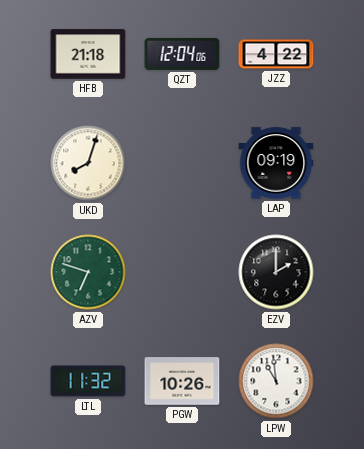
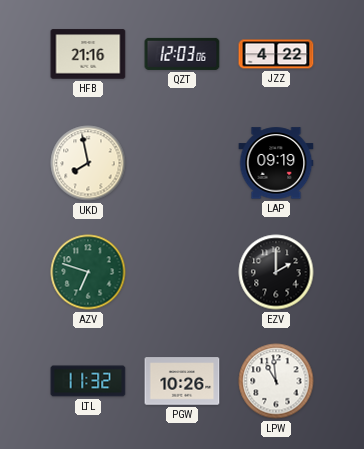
HFB: 21:18 -> 21:16
QZT: 12:04 -> 12:03
UKD: 8:03 -> 7:58
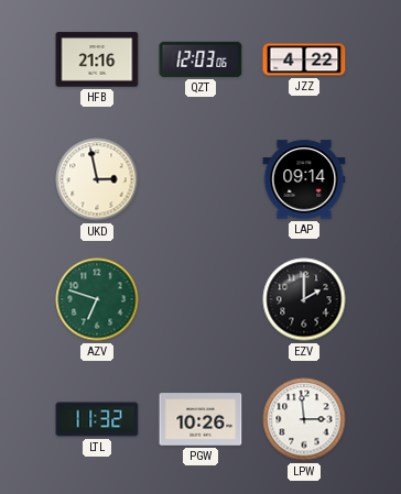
UKD: 7:58 -> 2:58
LAP: 09:19 -> 09:14
LPW: 10:59 -> 2:59
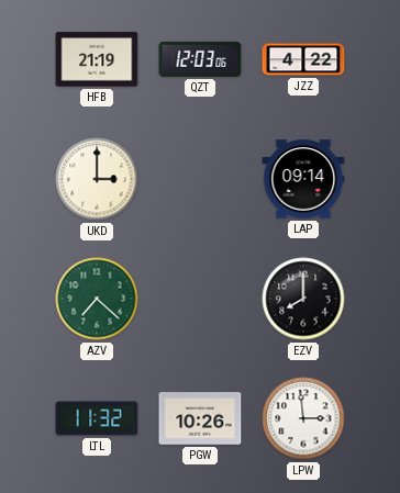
HFB: 21:16 -> 21:19
UKD: 2:58 -> 3:00
AZV: 6:48 -> 7:22
EZV: 2:00 -> 8:00
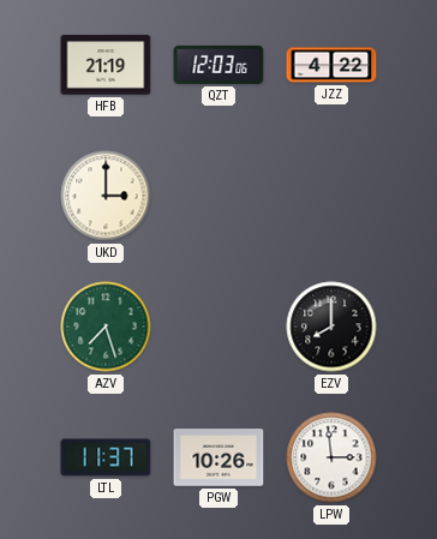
LAP: 09:14 -> none
AZV: 7:22 -> 7:27
LTL: 11:32 -> 11:37
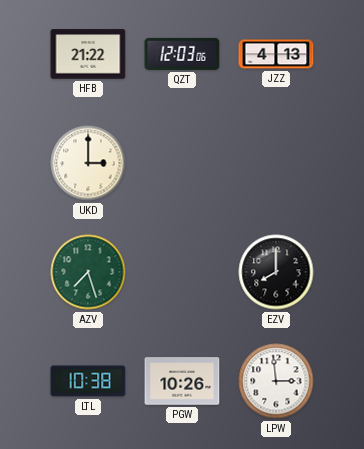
HFB: 21:19 -> 21:22
JZZ: 4:22 -> 4:13
LTL: 11:37 -> 10:38
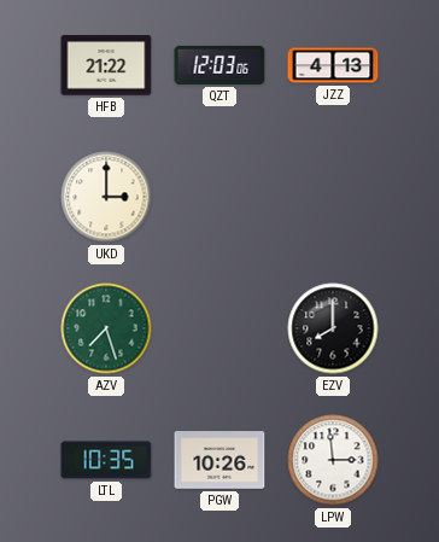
LTL: 10:38 -> 10:35
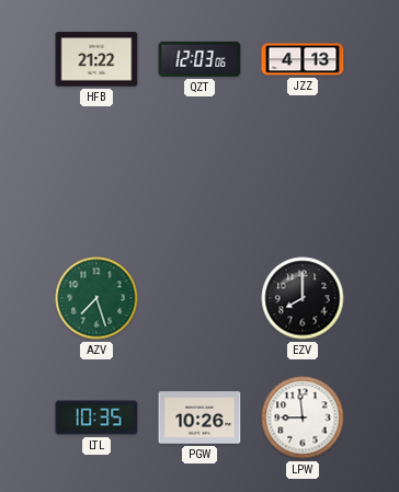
UKD: 3:00 -> none
LPW: 2:59 -> 8:59
